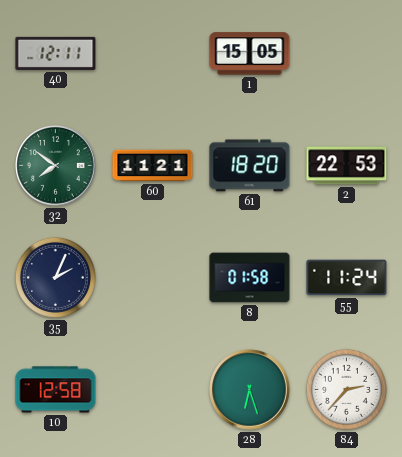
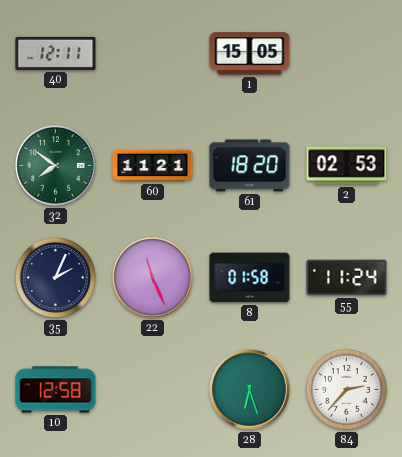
2: 22:53 -> 02:53
22: none -> 11:26
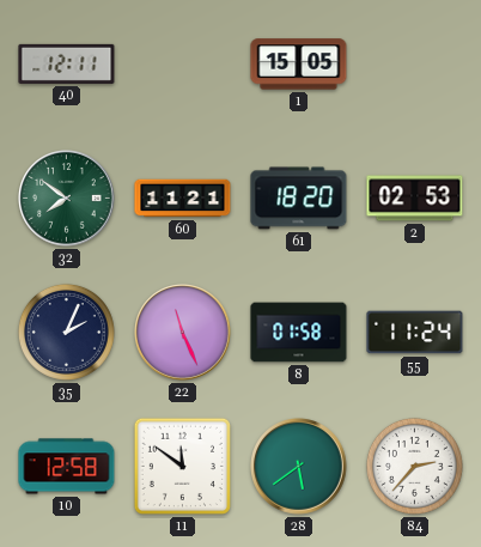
11: none -> 11:51
28: 6:27 -> 5:39
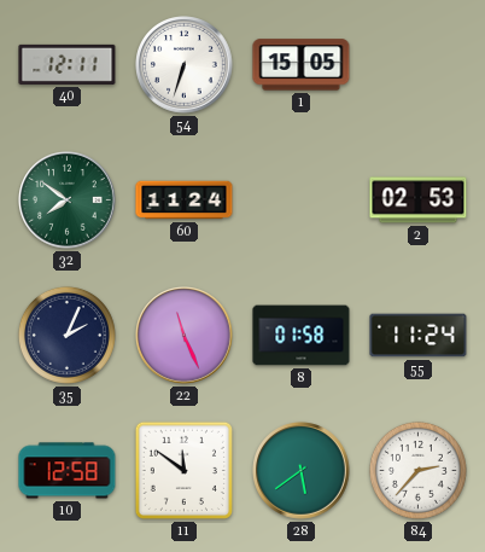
54: none -> 6:33
60: 11:21 -> 11:24
61: 18:20 -> none
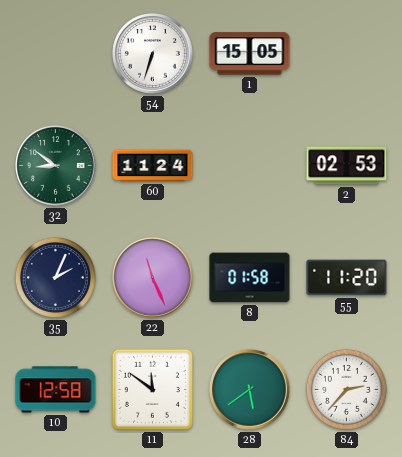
40: 12:11 -> none
32: 7:51 -> 8:51
55: 11:24 -> 11:20
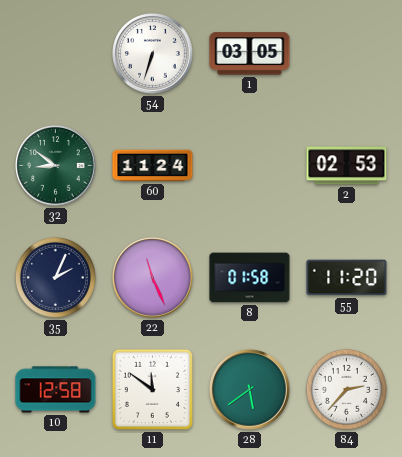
1: 15:05 -> 03:05
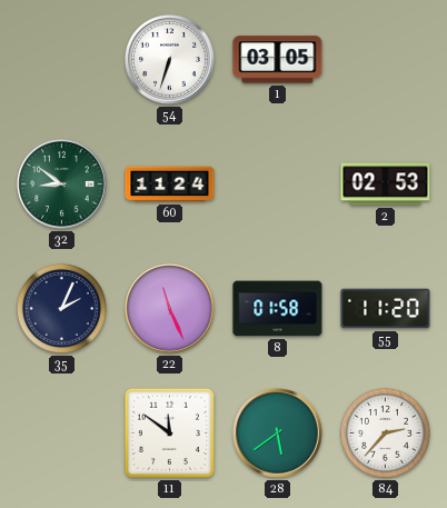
10: 12:58 -> none
